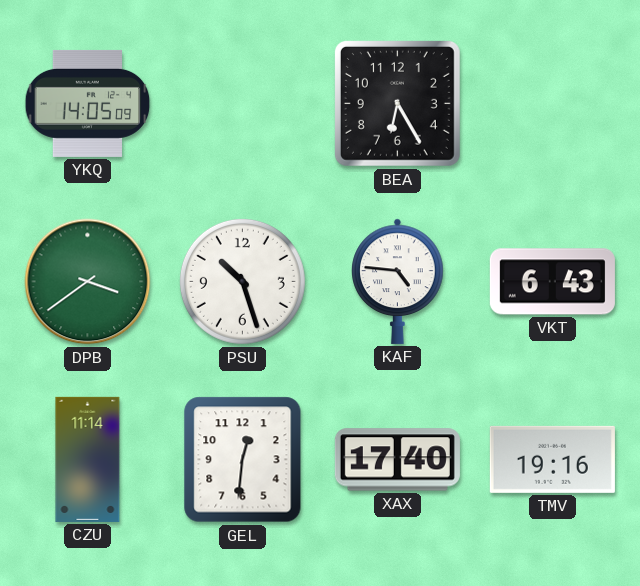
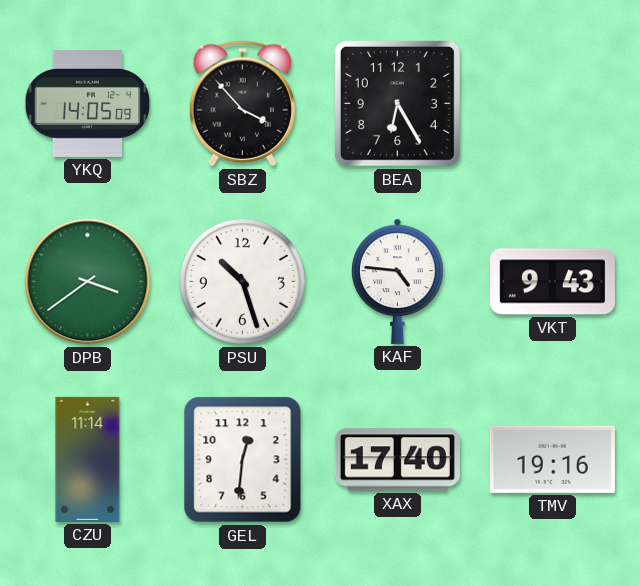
SBZ: none -> 3:53
VKT: 6:43 -> 9:43
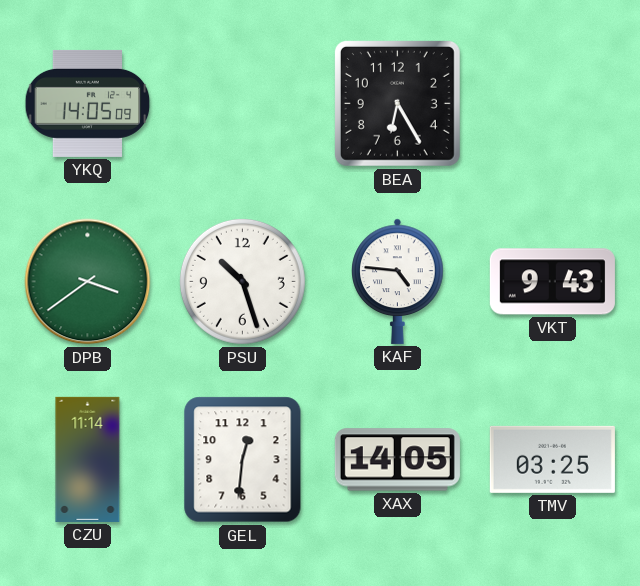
SBZ: 3:53 -> none
XAX: 17:40 -> 14:05
TMV: 19:16 -> 03:25
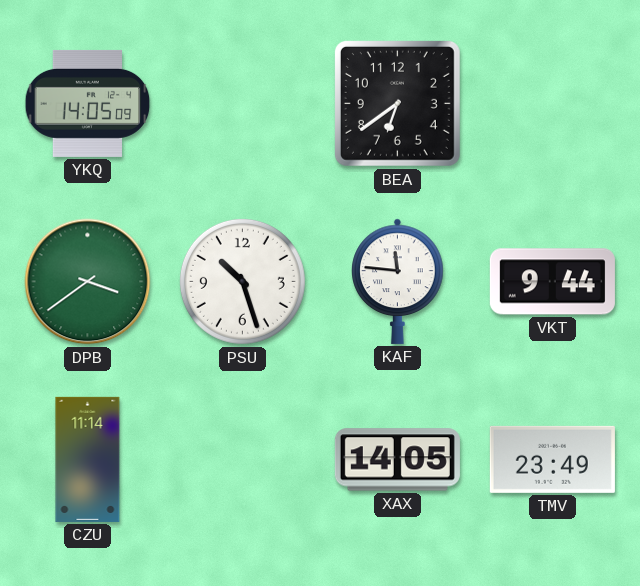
BEA: 6:25 -> 6:39
KAF: 4:46 -> 11:46
VKT: 9:43 -> 9:44
GEL: 12:31 -> none
TMV: 03:25 -> 23:49
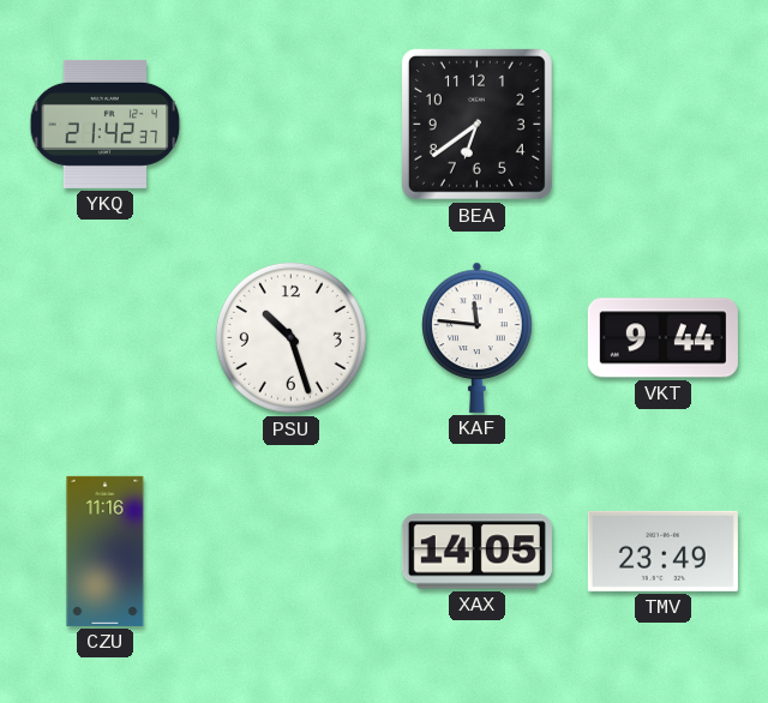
YKQ: 14:05 -> 21:42
DPB: 3:39 -> none
CZU: 11:14 -> 11:16
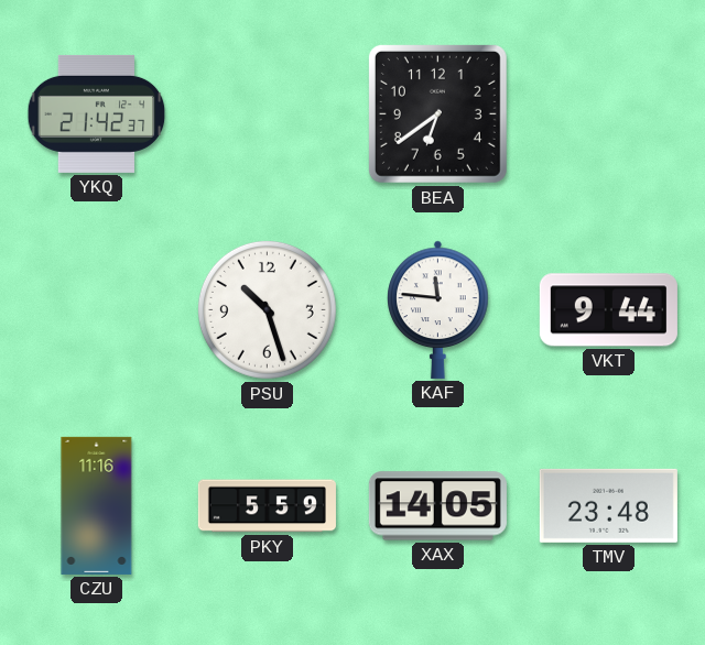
PKY: none -> 5:59
TMV: 23:49 -> 23:48
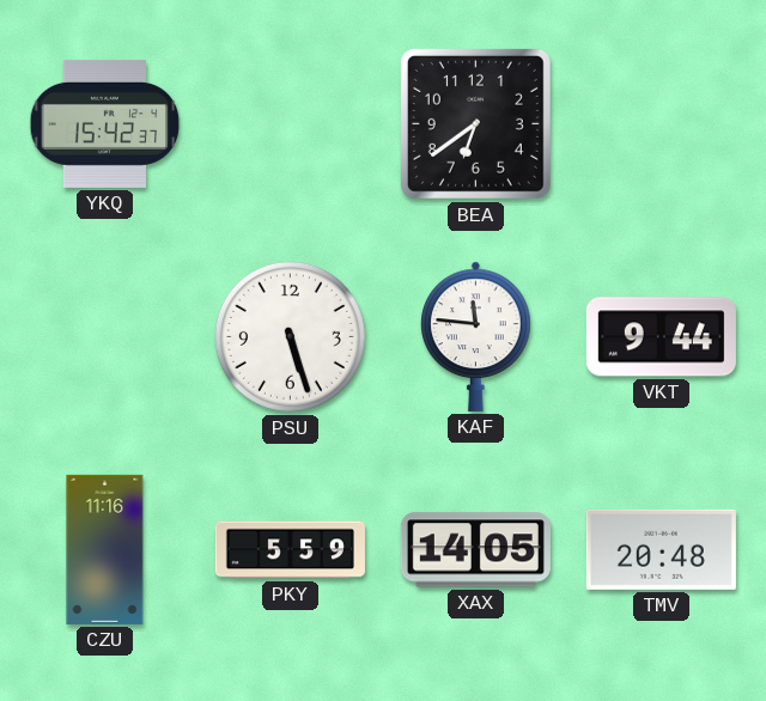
YKQ: 21:42 -> 15:42
PSU: 10:27 -> 5:27
TMV: 23:48 -> 20:48
